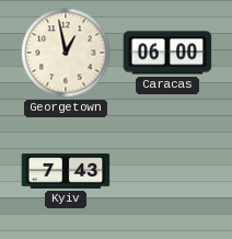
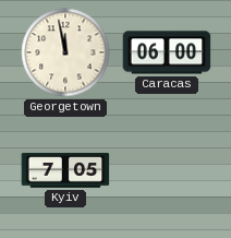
Georgetown: 12:58 -> 11:58
Kyiv: 7:43 -> 7:05
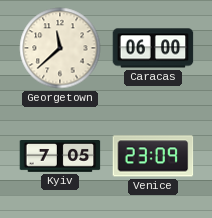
Georgetown: 11:58 -> 11:38
Venice: none -> 23:09
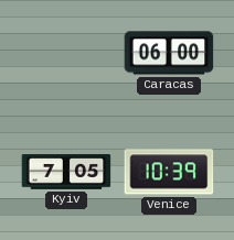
Georgetown: 11:38 -> none
Venice: 23:09 -> 10:39
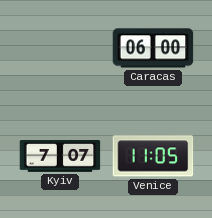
Kyiv: 7:05 -> 7:07
Venice: 10:39 -> 11:05
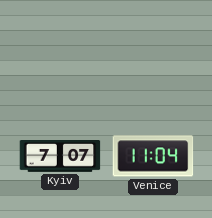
Caracas: 06:00 -> none
Venice: 11:05 -> 11:04
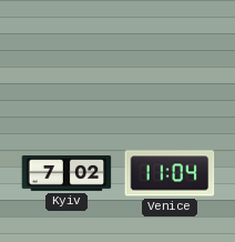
Kyiv: 7:07 -> 7:02
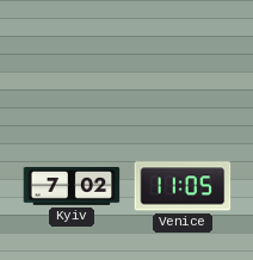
Venice: 11:04 -> 11:05
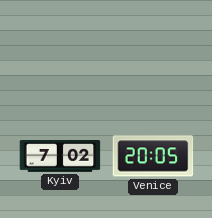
Venice: 11:05 -> 20:05
